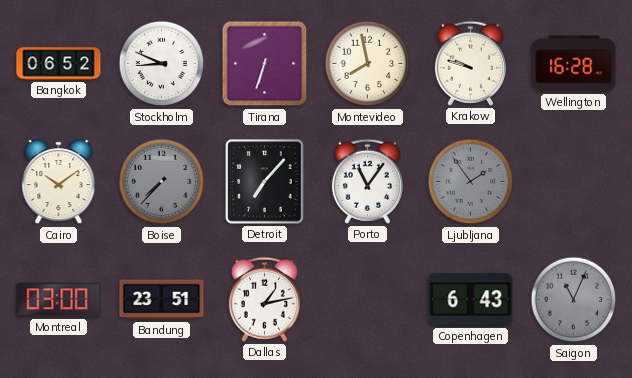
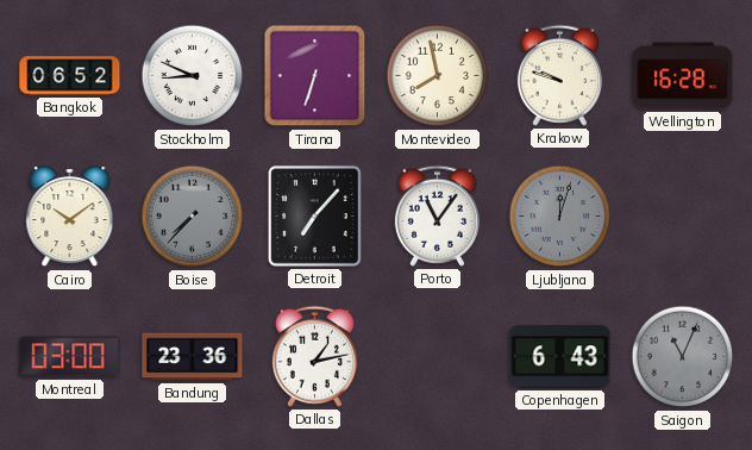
Ljubljana: 1:54 -> 12:03
Bandung: 23:51 -> 23:36
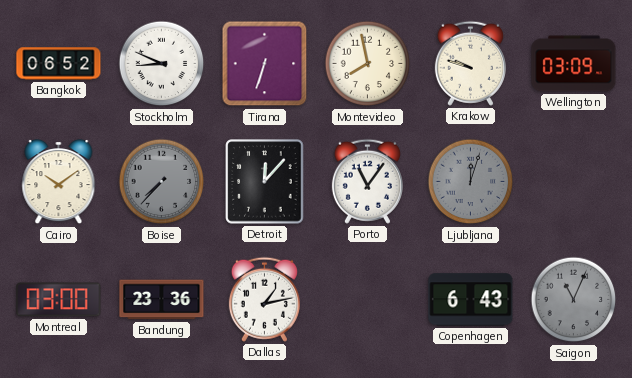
Wellington: 16:28 -> 03:09
Detroit: 7:07 -> 12:07
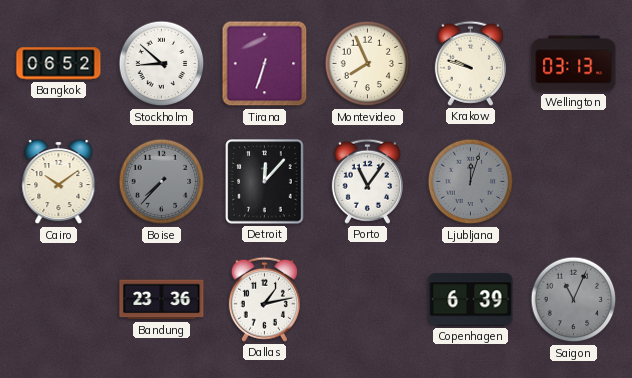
Stockholm: 8:49 -> 8:52
Montevideo: 7:58 -> 7:56
Wellington: 03:09 -> 03:13
Montreal: 03:00 -> none
Copenhagen: 6:43 -> 6:39
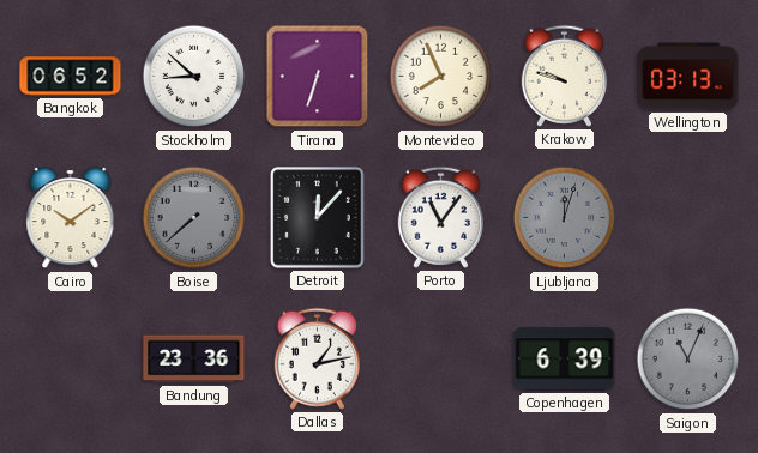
Boise: 7:37 -> 7:38
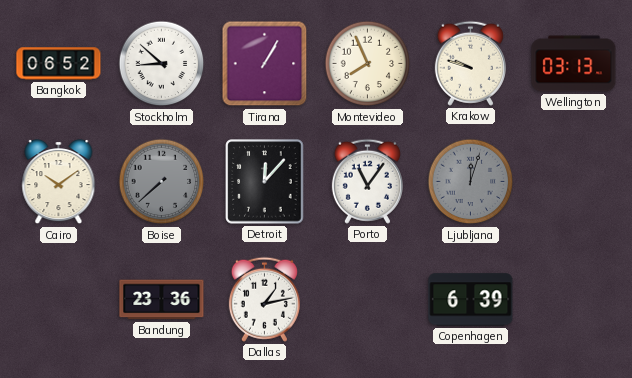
Tirana: 6:33 -> 1:05
Saigon: 11:04 -> none
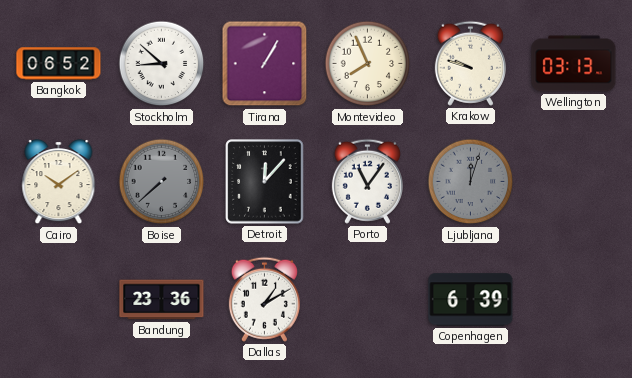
Dallas: 1:13 -> 1:10
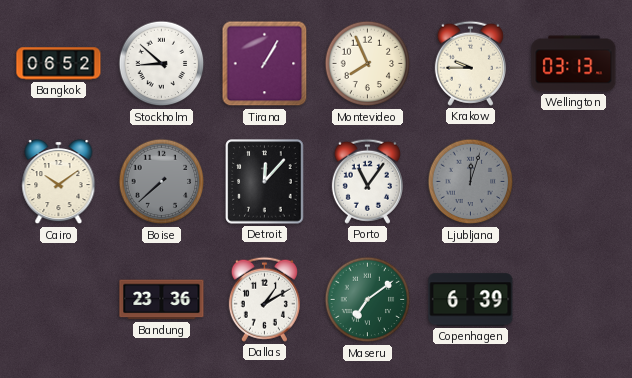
Krakow: 9:48 -> 9:45
Maseru: none -> 7:09
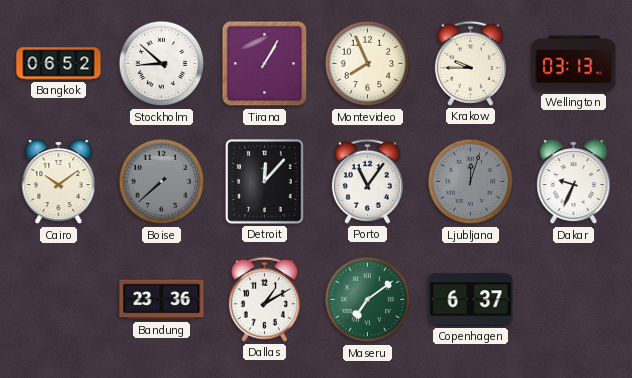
Dakar: none -> 9:34
Copenhagen: 6:39 -> 6:37
